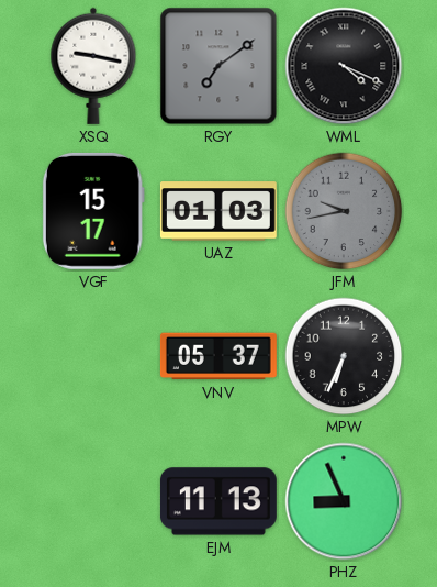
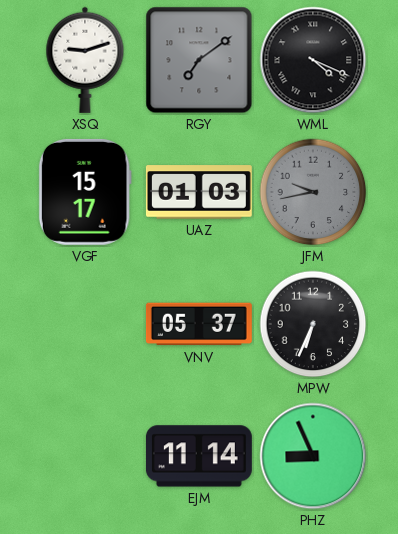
XSQ: 9:17 -> 9:12
EJM: 11:13 -> 11:14
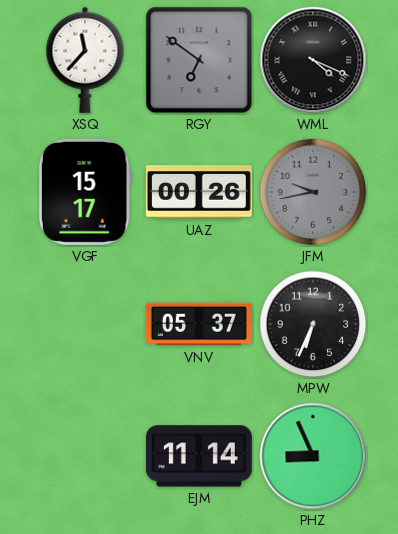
XSQ: 9:12 -> 11:37
RGY: 7:09 -> 6:51
UAZ: 01:03 -> 00:26
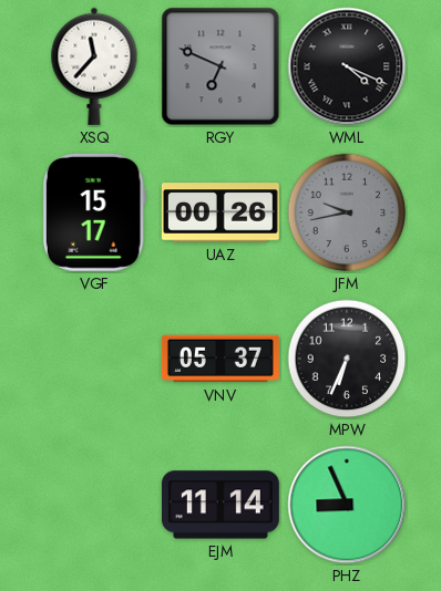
RGY: 6:51 -> 6:49
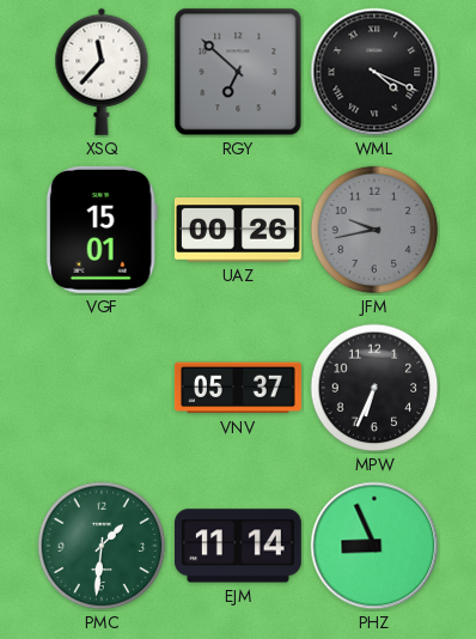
RGY: 6:49 -> 6:52
VGF: 15:17 -> 15:01
PMC: none -> 1:31
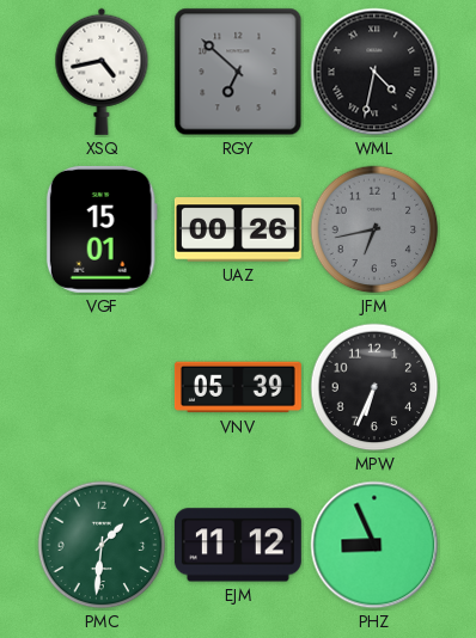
XSQ: 11:37 -> 4:43
WML: 4:19 -> 4:32
JFM: 9:43 -> 6:43
VNV: 05:37 -> 05:39
EJM: 11:14 -> 11:12
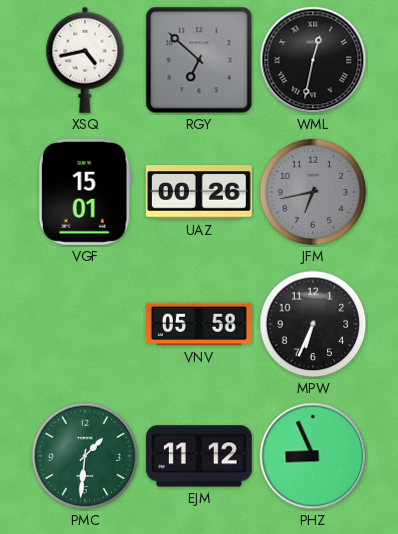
WML: 4:32 -> 12:32
VNV: 05:39 -> 05:58
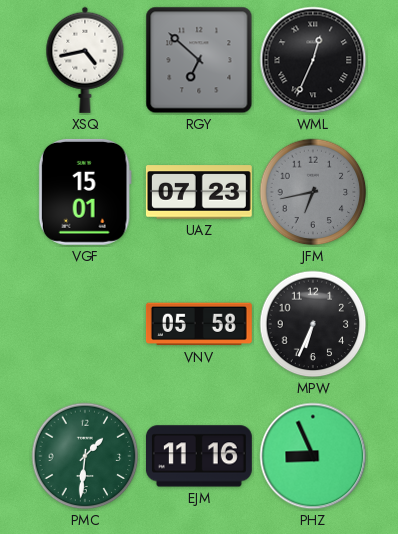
WML: 12:32 -> 12:34
UAZ: 00:26 -> 07:23
EJM: 11:12 -> 11:16
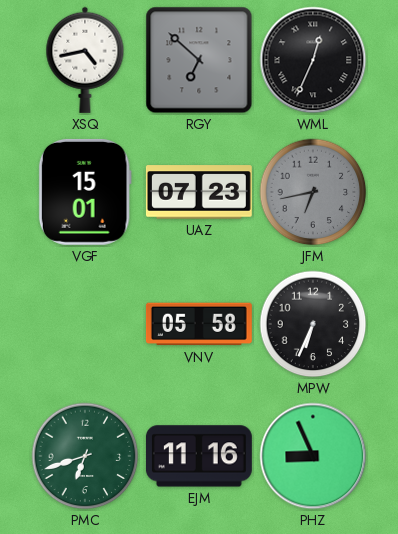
PMC: 1:31 -> 6:42
